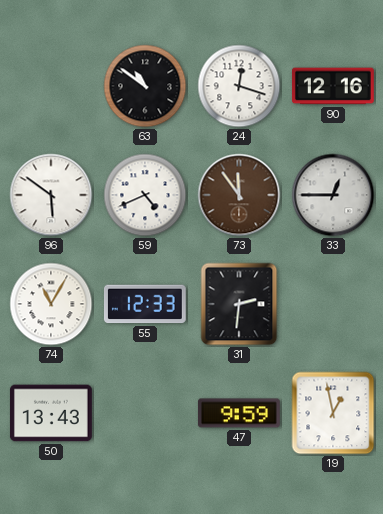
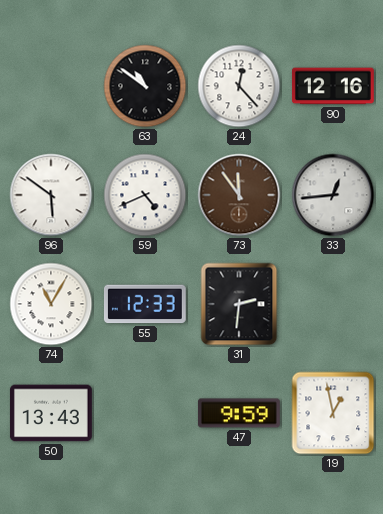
24: 12:18 -> 12:23
33: 12:45 -> 12:44
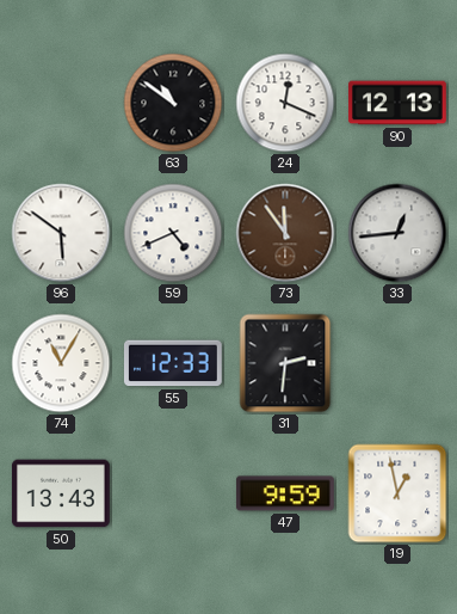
24: 12:23 -> 12:19
90: 12:16 -> 12:13
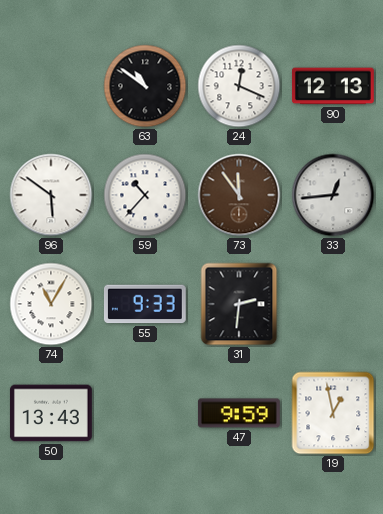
59: 4:41 -> 10:37
55: 12:33 -> 9:33
